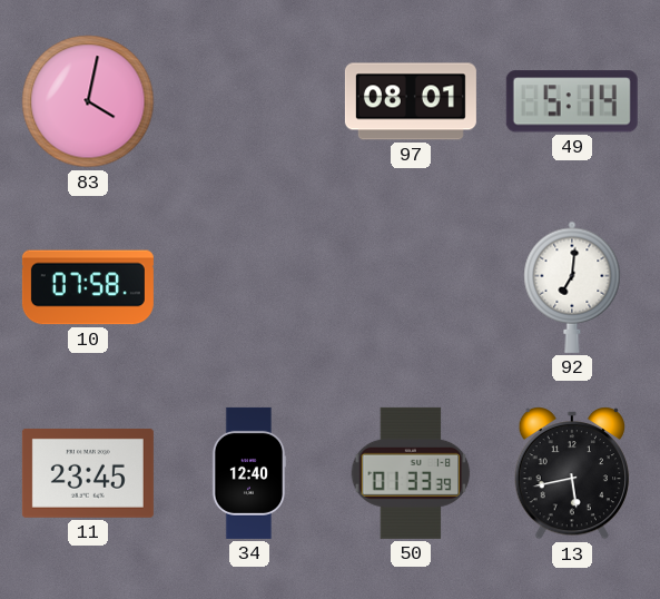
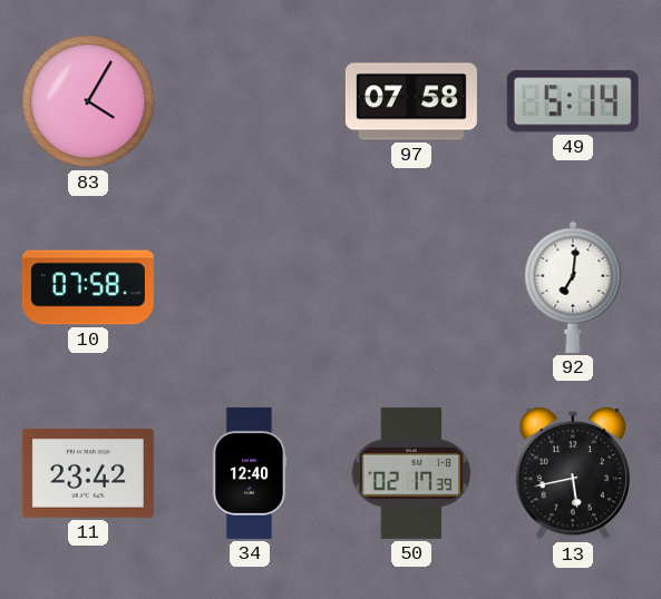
83: 4:02 -> 4:05
97: 08:01 -> 07:58
11: 23:45 -> 23:42
50: 01:33 -> 02:17
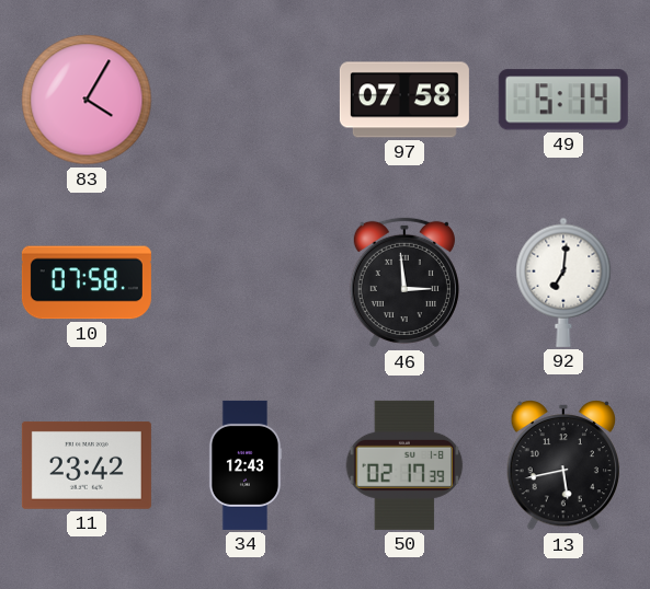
46: none -> 2:59
34: 12:40 -> 12:43
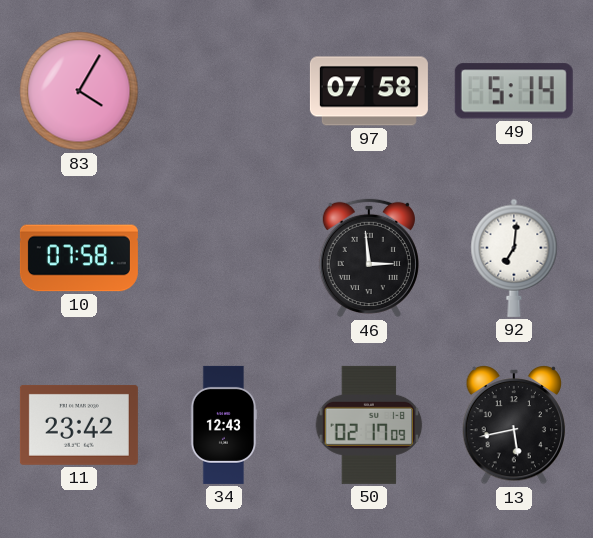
50: 02:17:39 -> 02:17:09
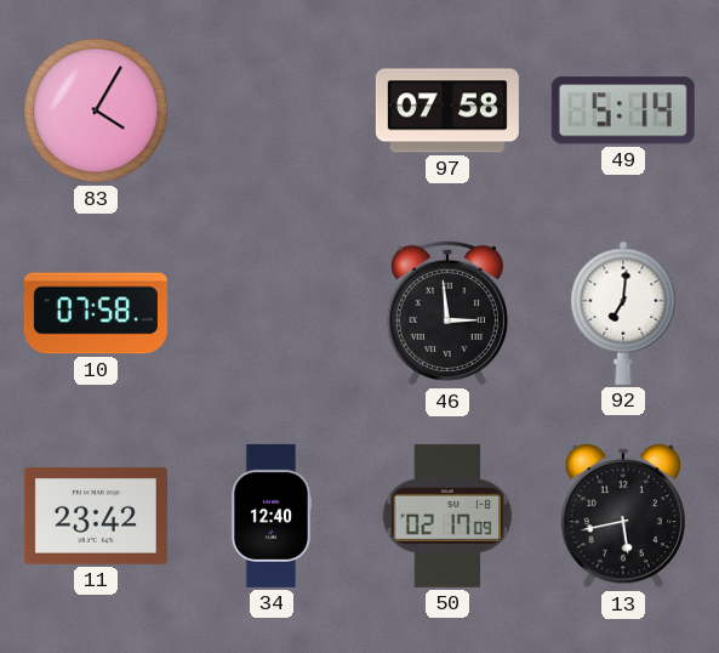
34: 12:43 -> 12:40
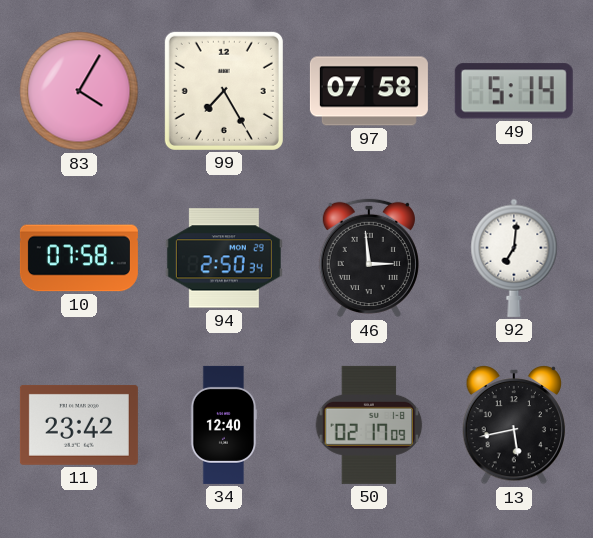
99: none -> 7:25
94: none -> 2:50
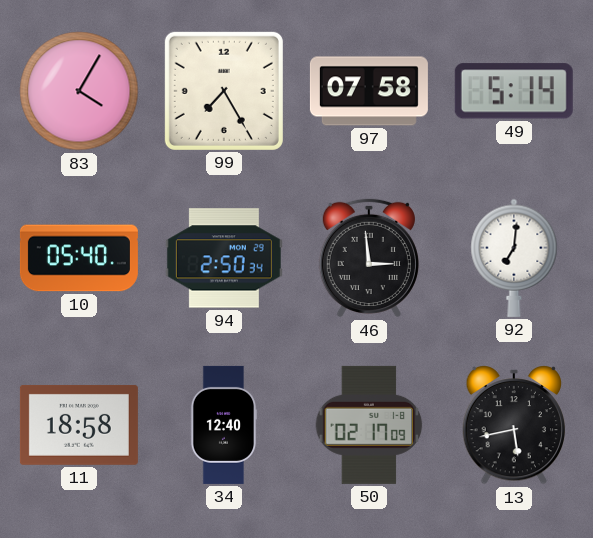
10: 07:58 -> 05:40
11: 23:42 -> 18:58
